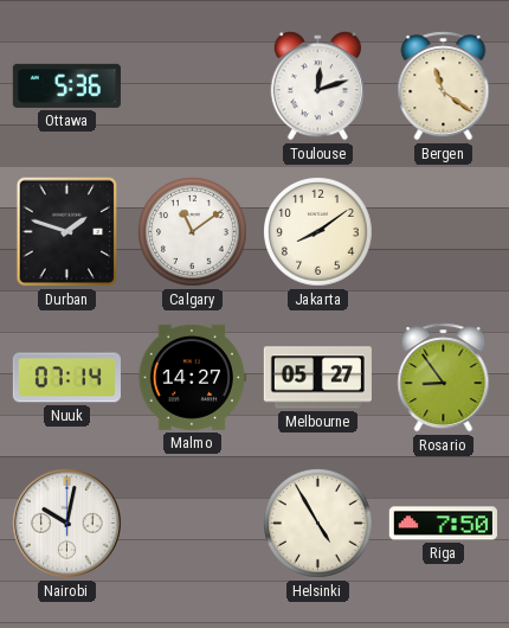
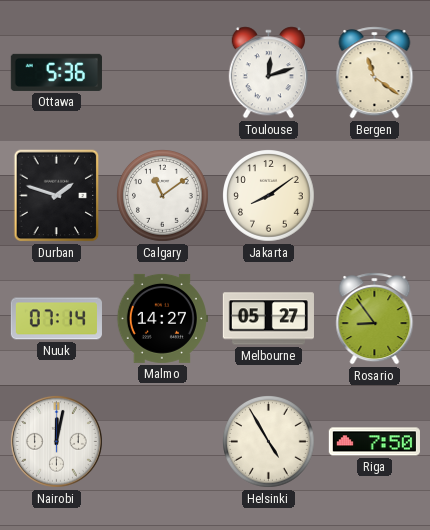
Nairobi: 10:02 -> 12:02
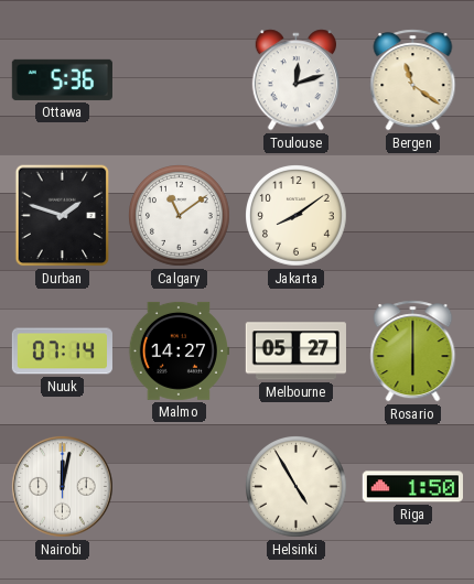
Rosario: 8:54 -> 6:00
Riga: 7:50 -> 1:50
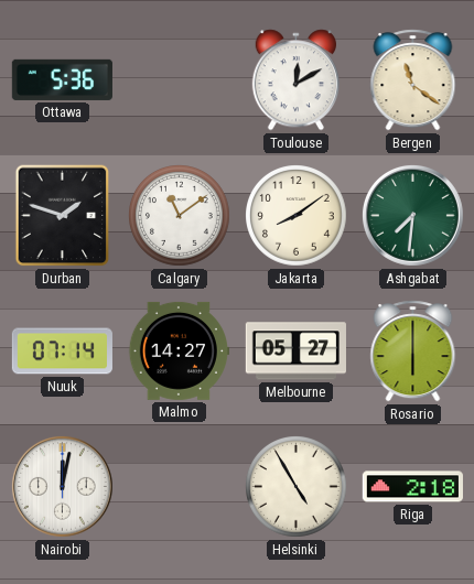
Toulouse: 12:12 -> 12:10
Ashgabat: none -> 7:31
Riga: 1:50 -> 2:18
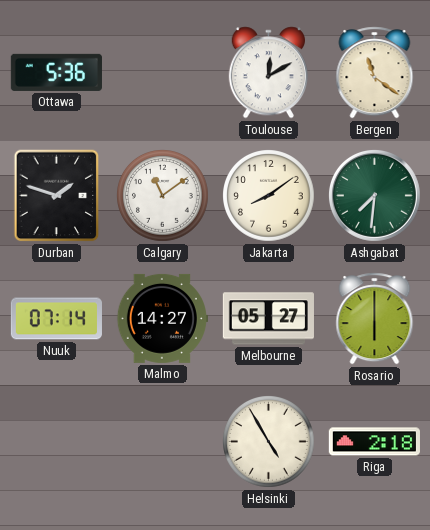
Nairobi: 12:02 -> none
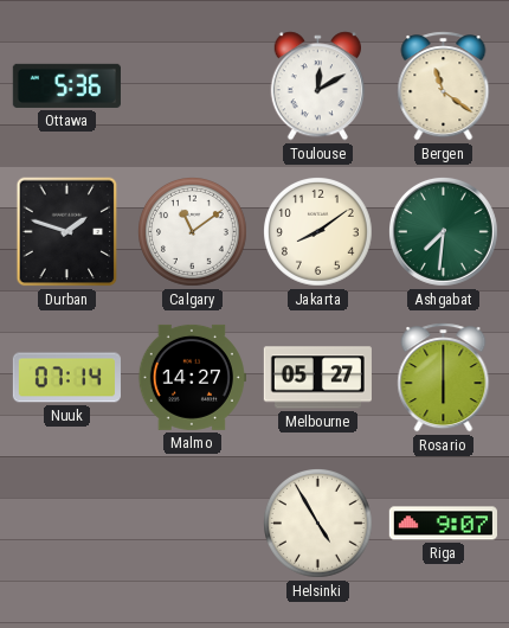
Riga: 2:18 -> 9:07
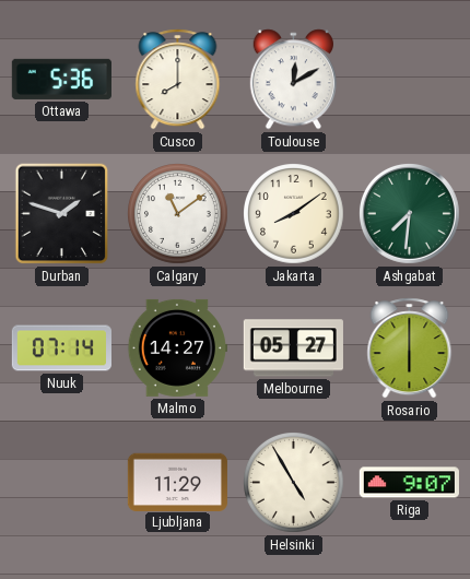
Cusco: none -> 8:00
Bergen: 11:21 -> none
Ljubljana: none -> 11:29
